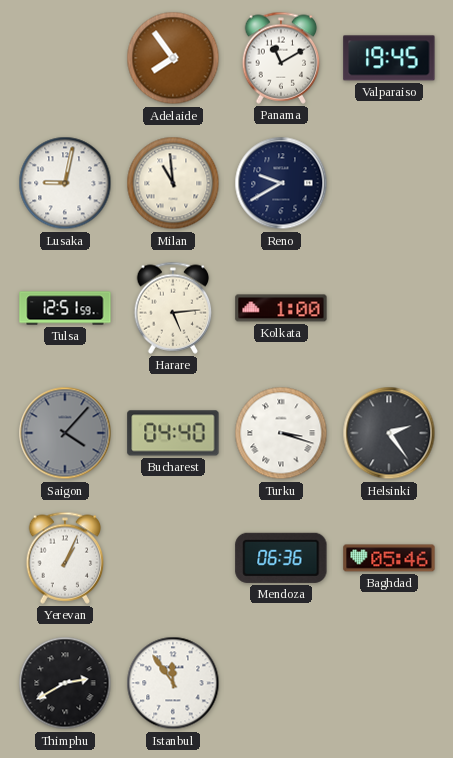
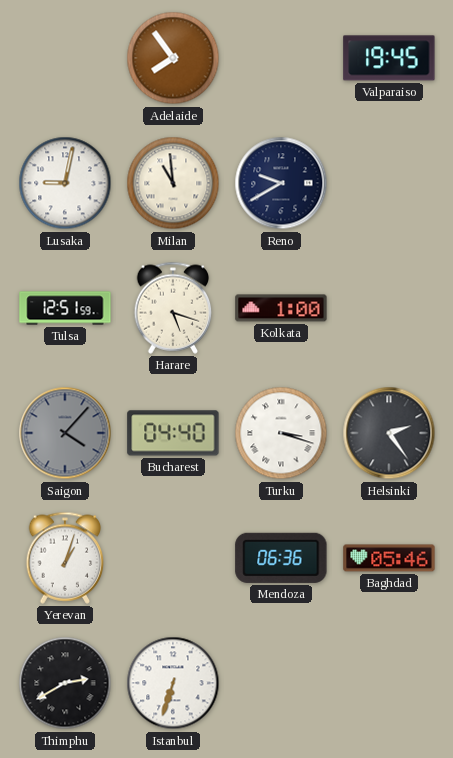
Panama: 11:10 -> none
Harare: 5:14 -> 5:18
Yerevan: 1:04 -> 1:03
Istanbul: 11:54 -> 6:33
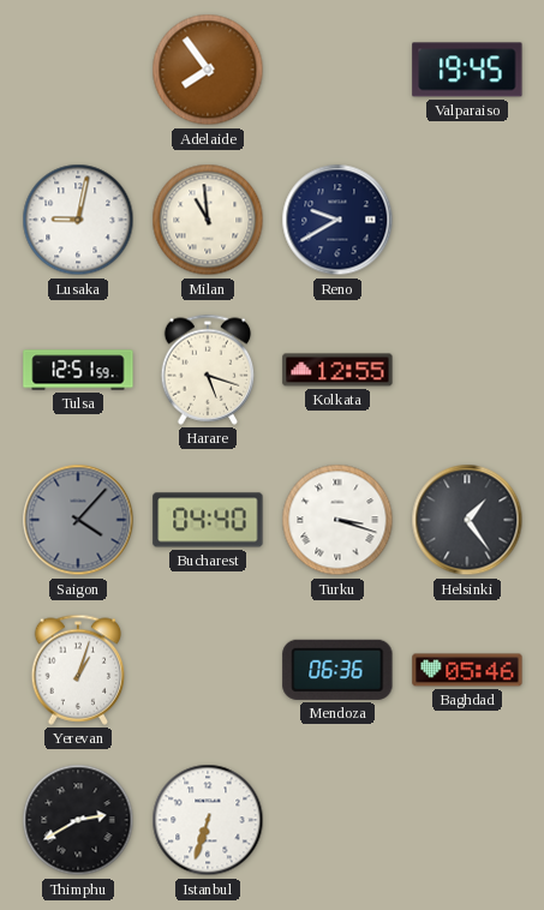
Kolkata: 1:00 -> 12:55
Helsinki: 2:24 -> 1:24
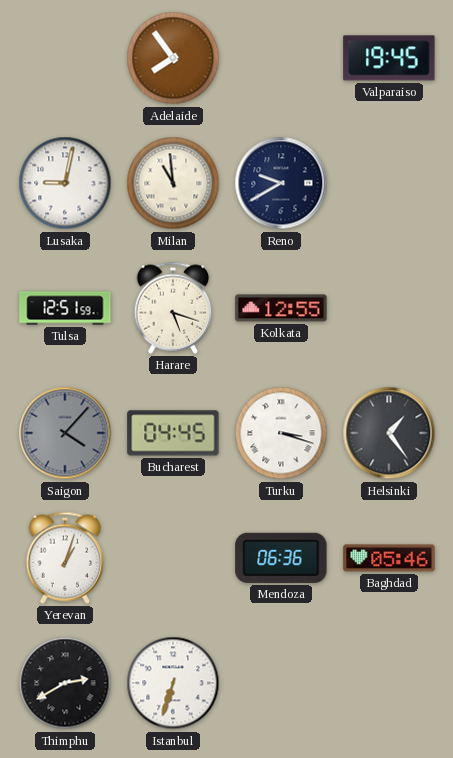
Bucharest: 04:40 -> 04:45
